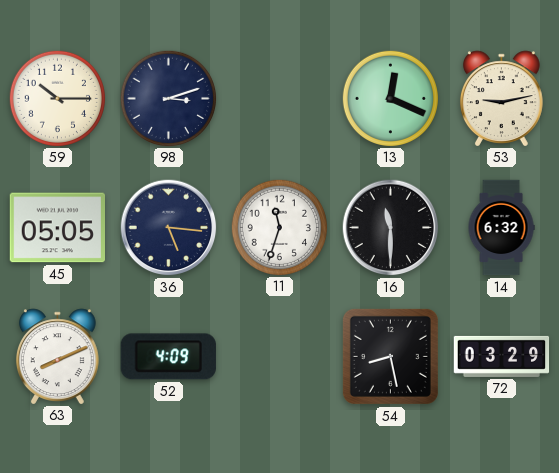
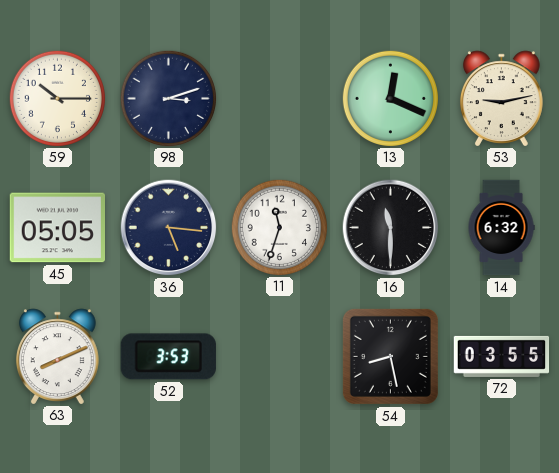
52: 4:09 -> 3:53
72: 03:29 -> 03:55
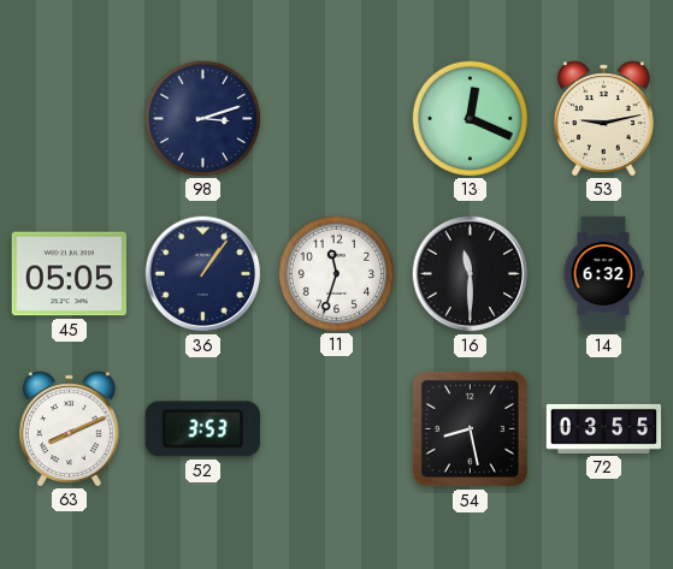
59: 10:15 -> none
36: 5:16 -> 1:06
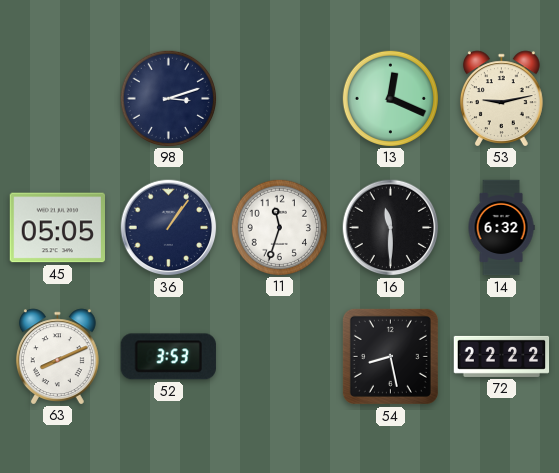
72: 03:55 -> 22:22
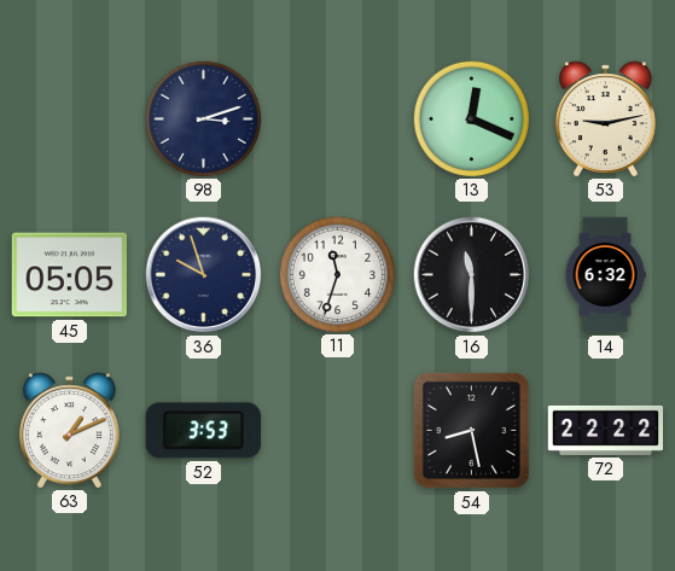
36: 1:06 -> 9:57
63: 8:11 -> 1:11
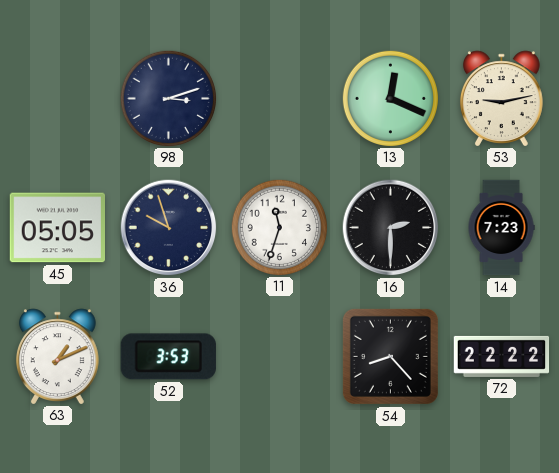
16: 11:30 -> 2:30
14: 6:32 -> 7:23
54: 8:28 -> 8:23
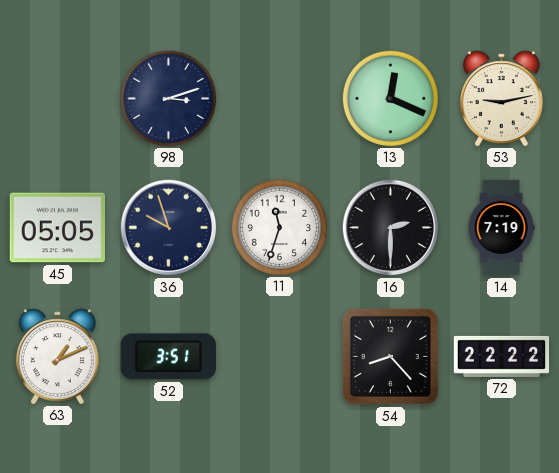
14: 7:23 -> 7:19
52: 3:53 -> 3:51
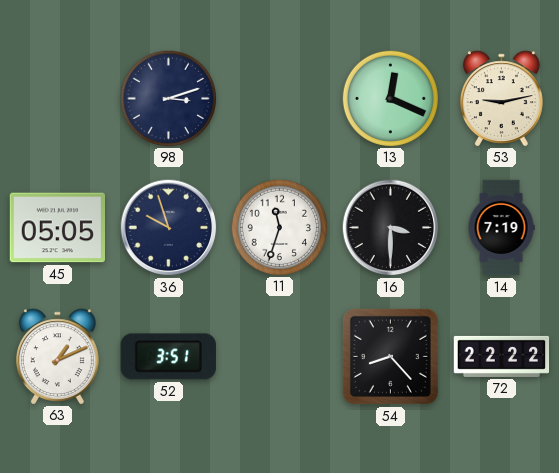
16: 2:30 -> 3:30
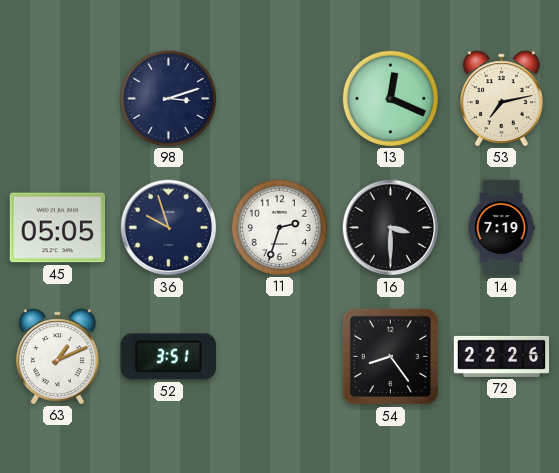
53: 9:13 -> 7:13
11: 11:33 -> 2:33
54: 8:23 -> 8:24
72: 22:22 -> 22:26
